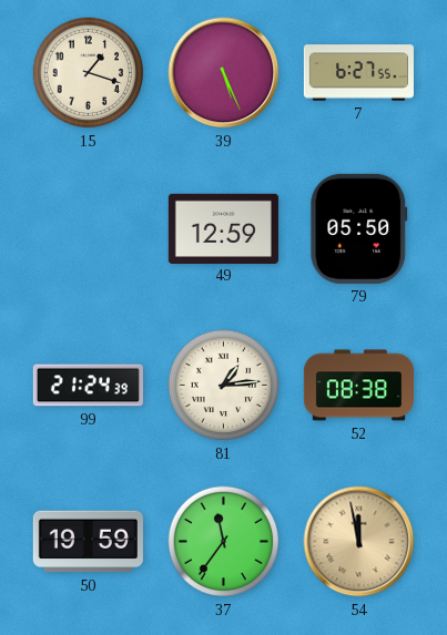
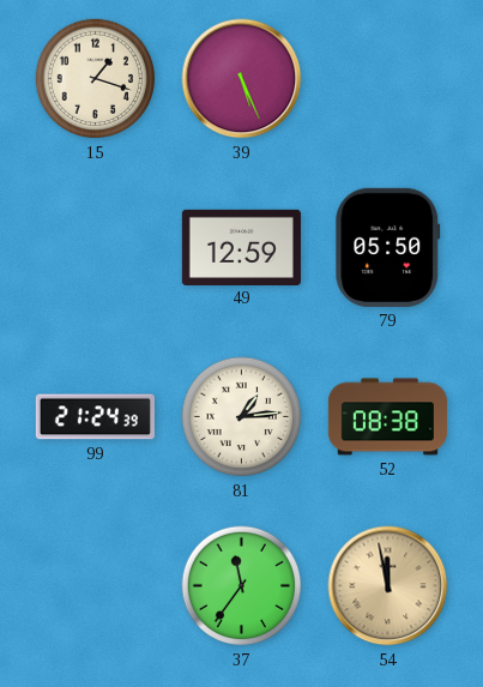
7: 6:27 -> none
50: 19:59 -> none
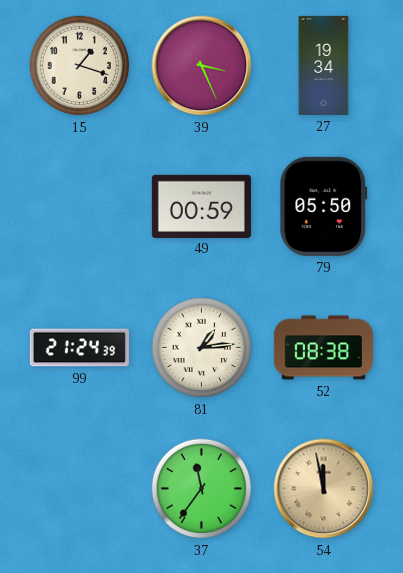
39: 5:26 -> 3:26
27: none -> 19:34
49: 12:59 -> 00:59
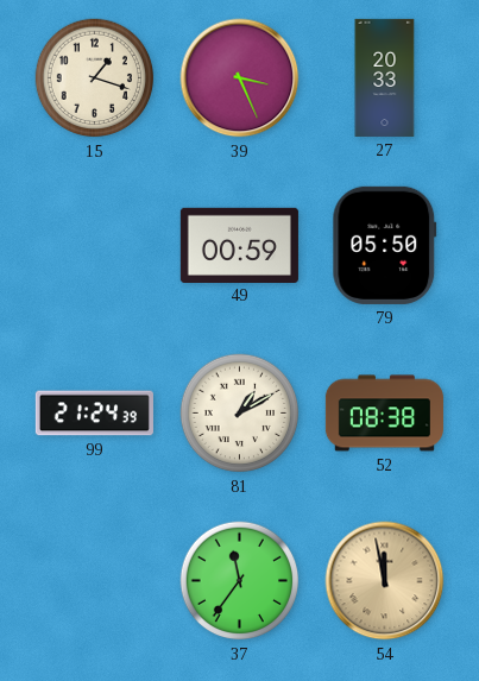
27: 19:34 -> 20:33
81: 1:14 -> 1:10
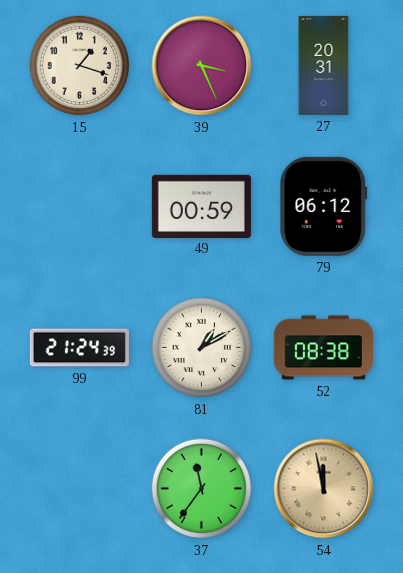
27: 20:33 -> 20:31
79: 05:50 -> 06:12
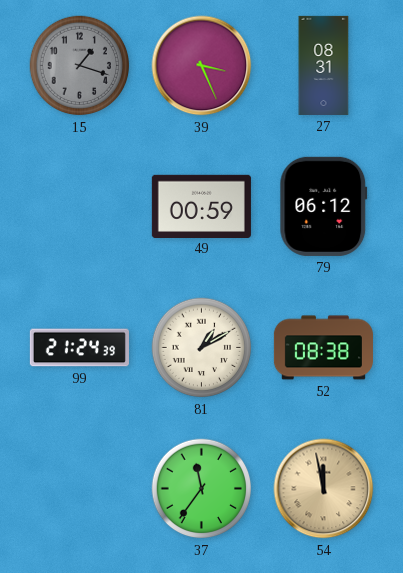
15 dial: cream -> grey
27: 20:31 -> 08:31
